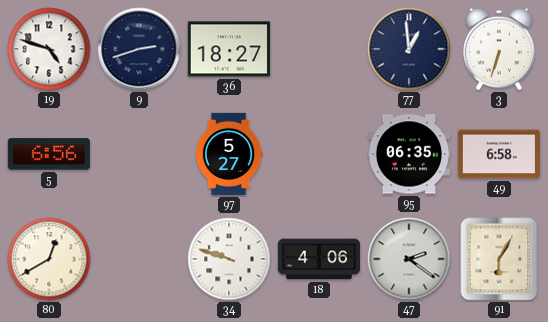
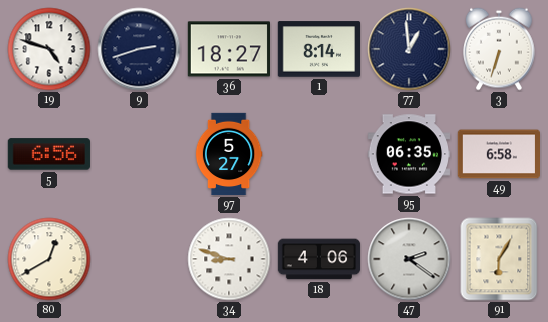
1: none -> 8:14
34: 9:48 -> 8:48
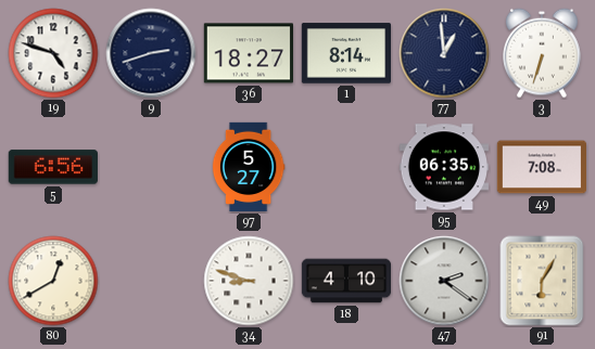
49: 6:58 -> 7:08
18: 4:06 -> 4:10
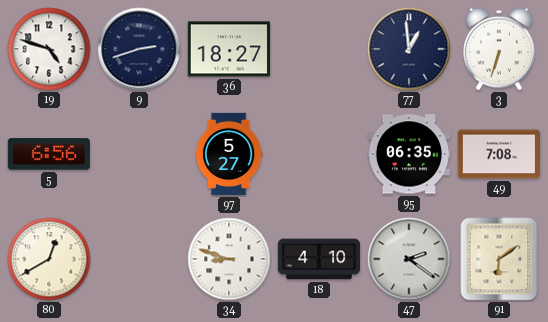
1: 8:14 -> none
91: 6:05 -> 6:09
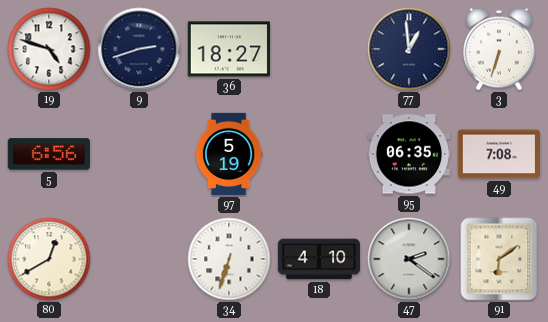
97: 5:27 -> 5:19
34: 8:48 -> 6:33
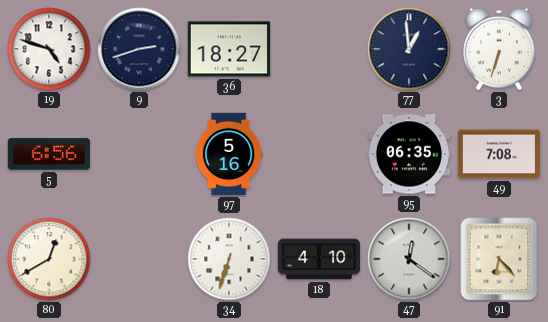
97: 5:19 -> 5:16
47: 2:21 -> 12:21
91: 6:09 -> 6:23
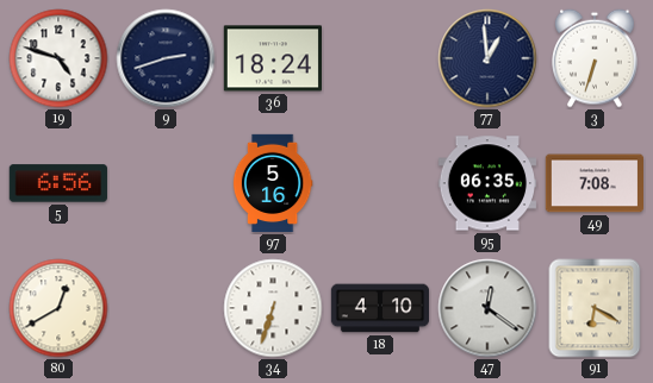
36: 18:27 -> 18:24
91: 6:23 -> 6:20
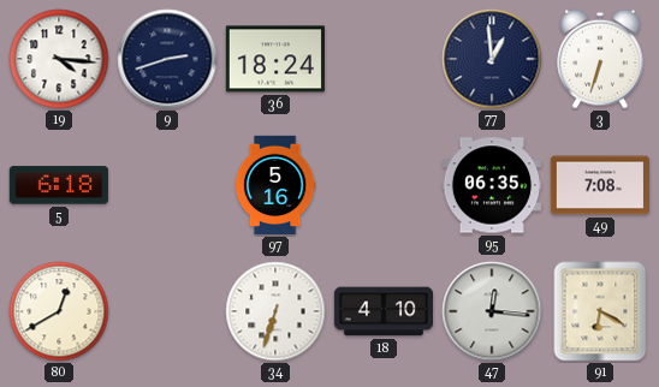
19: 4:48 -> 4:16
5: 6:56 -> 6:18
47: 12:21 -> 12:16
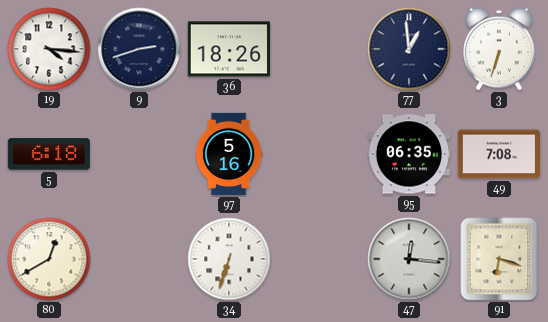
36: 18:24 -> 18:26
18: 4:10 -> none
91: 6:20 -> 6:18
